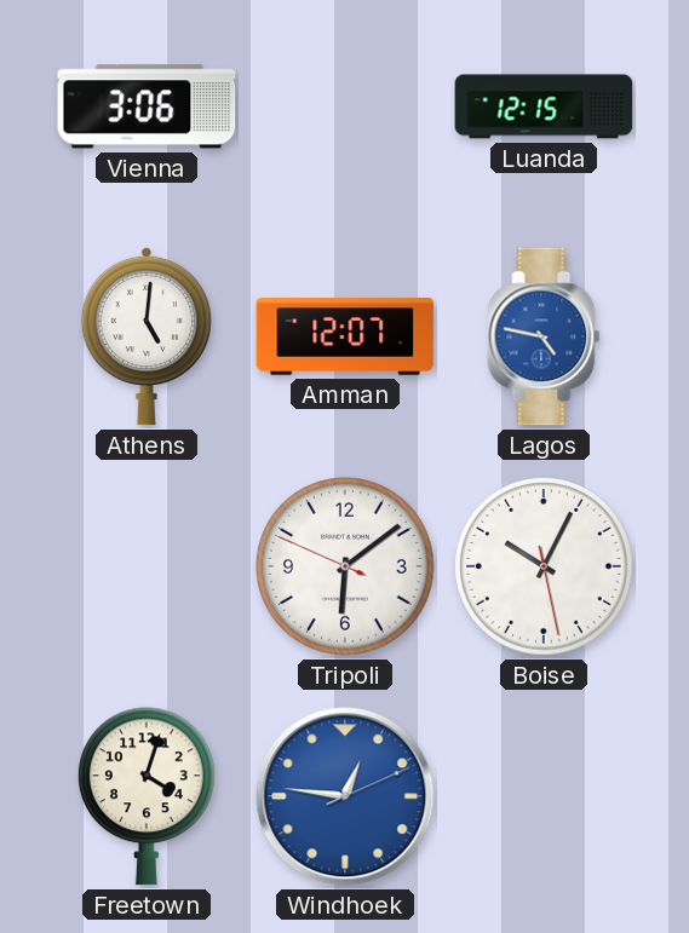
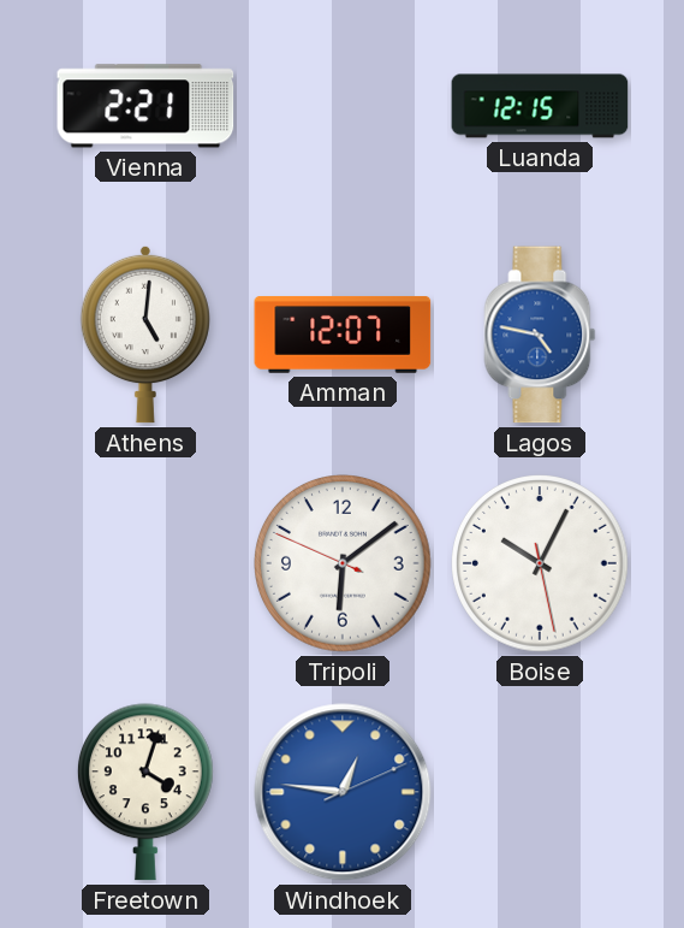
Vienna: 3:06 -> 2:21
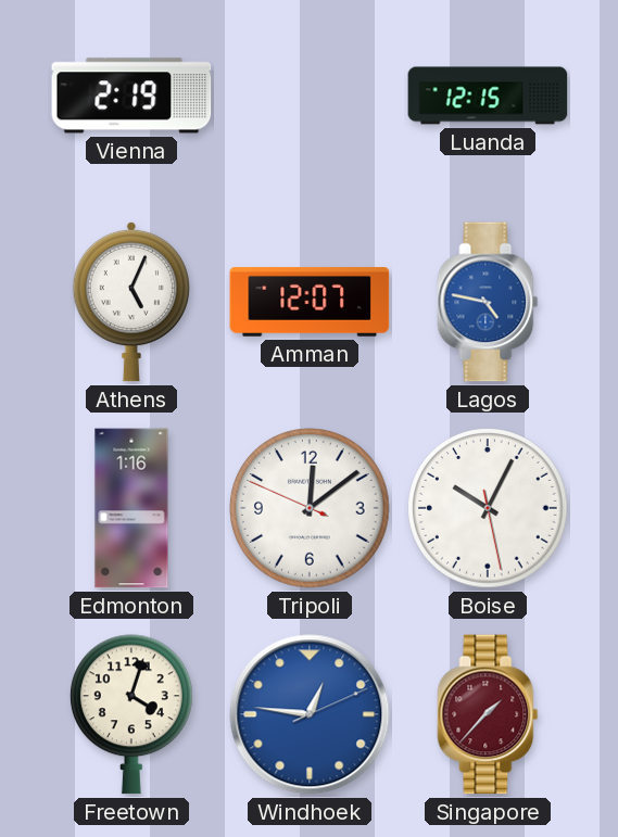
Vienna: 2:21 -> 2:19
Athens: 5:01 -> 5:04
Edmonton: none -> 1:16
Tripoli: 6:08 -> 12:08
Singapore: none -> 1:37
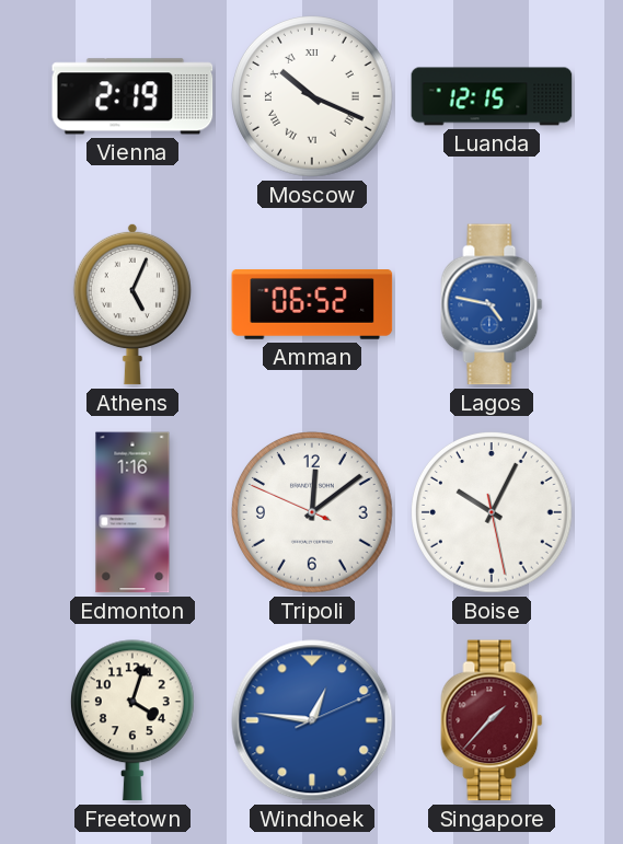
Moscow: none -> 10:19
Amman: 12:07 -> 06:52
